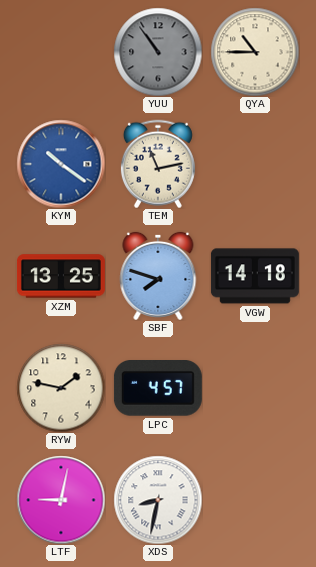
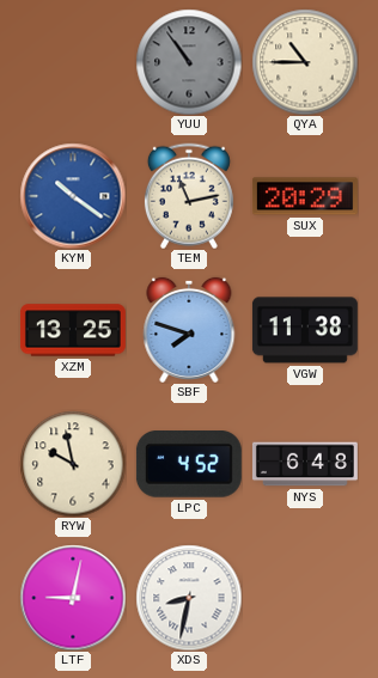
SUX: none -> 20:29
VGW: 14:18 -> 11:38
RYW: 1:47 -> 9:58
LPC: 4:57 -> 4:52
NYS: none -> 6:48
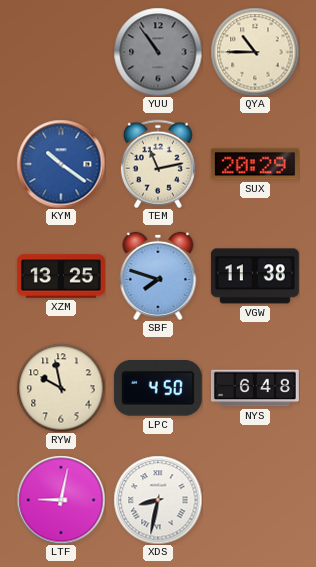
LPC: 4:52 -> 4:50
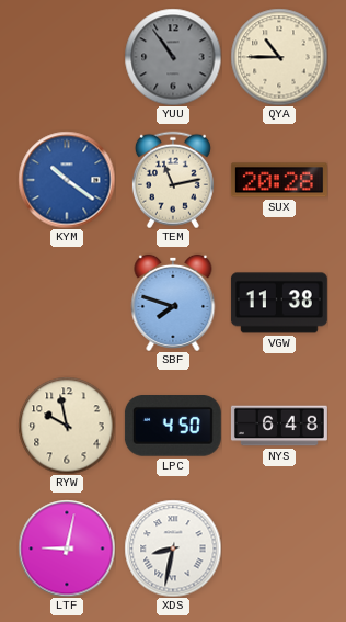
SUX: 20:29 -> 20:28
XZM: 13:25 -> none
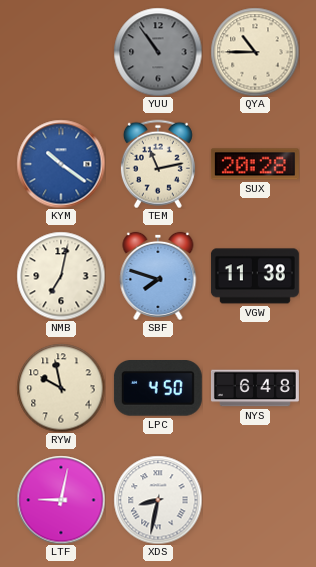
NMB: none -> 7:02
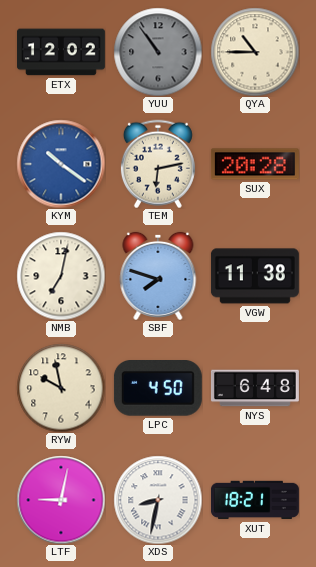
ETX: none -> 12:02
TEM: 11:13 -> 6:13
XUT: none -> 18:21
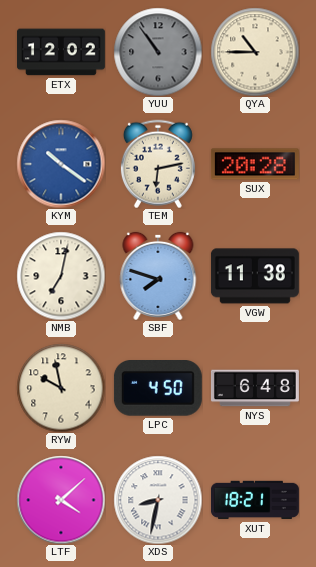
LTF: 9:02 -> 4:08
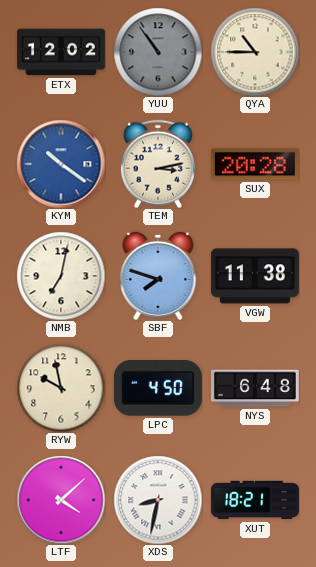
TEM: 6:13 -> 3:13
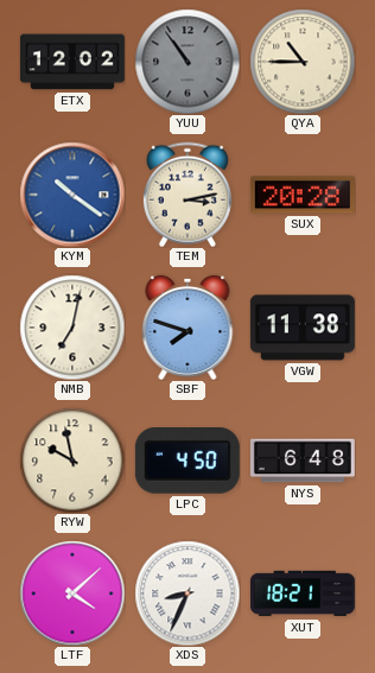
XDS: 8:32 -> 8:34
